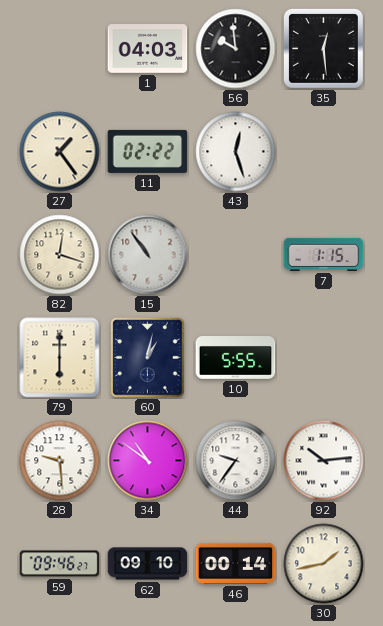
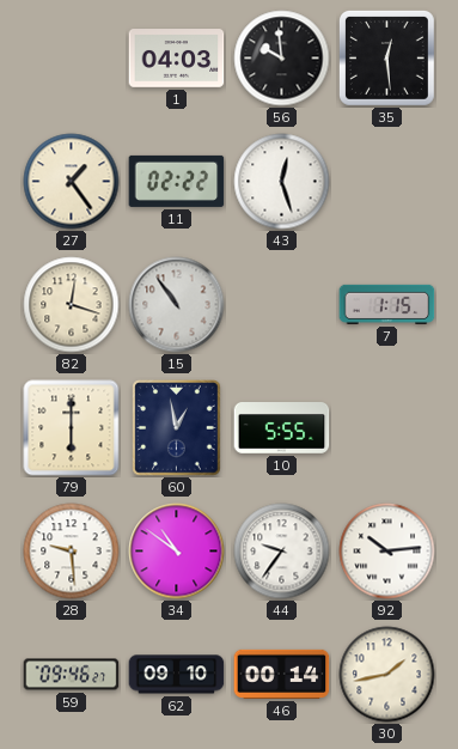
60: 1:02 -> 12:58
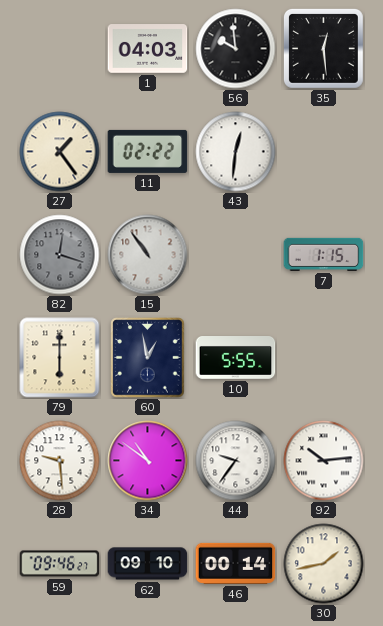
43: 12:27 -> 12:31
82 dial: cream -> grey
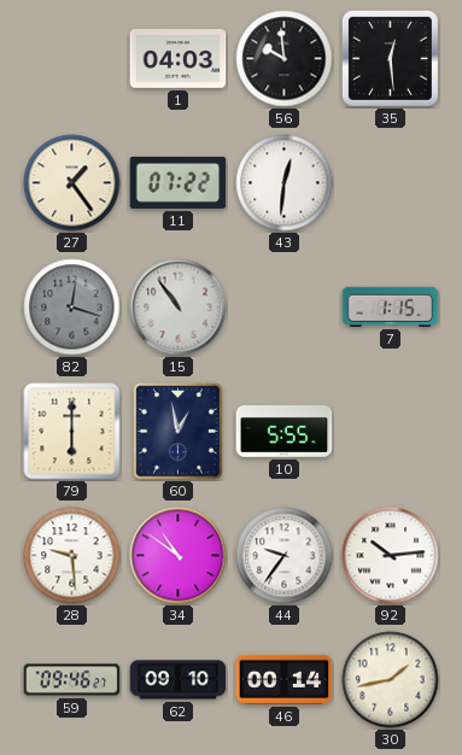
11: 02:22 -> 07:22
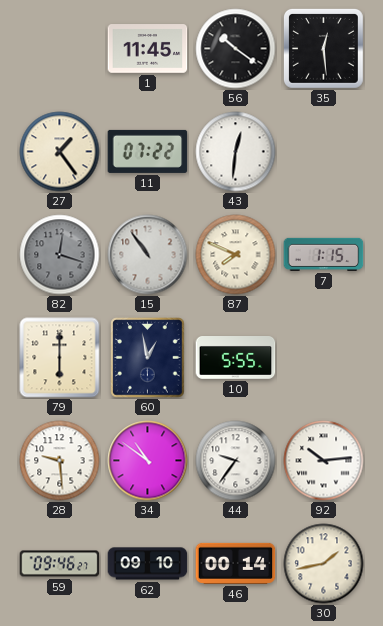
1: 04:03 -> 11:45
56: 9:59 -> 10:21
87: none -> 7:49
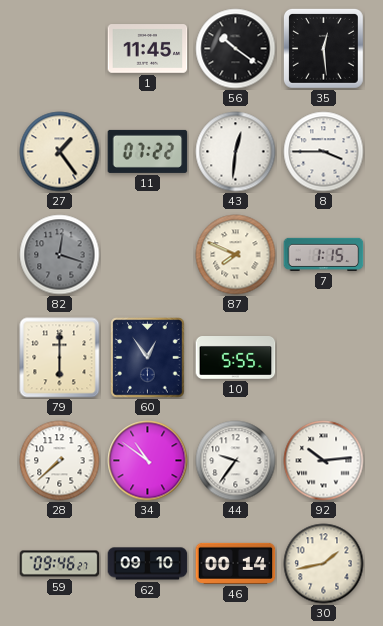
8: none -> 3:45
15: 10:54 -> none
60: 12:58 -> 12:54
28: 9:29 -> 7:38
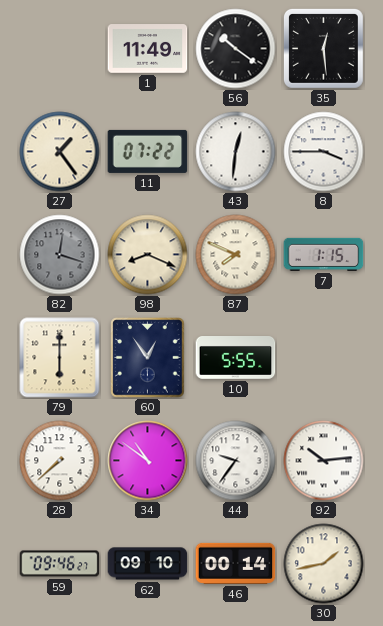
1: 11:45 -> 11:49
98: none -> 8:19
